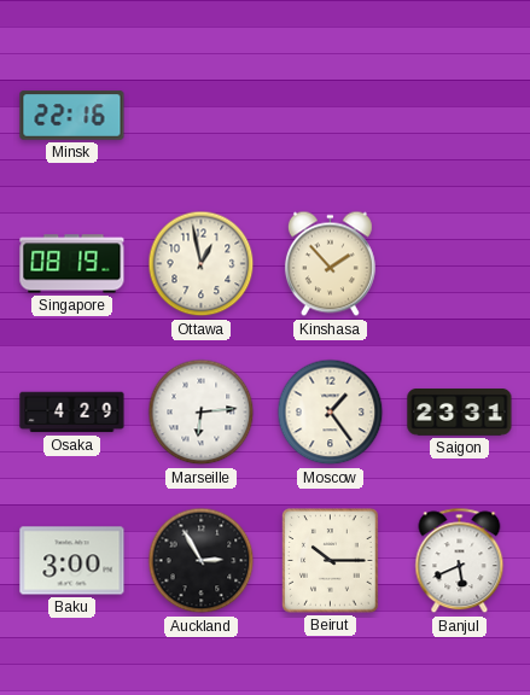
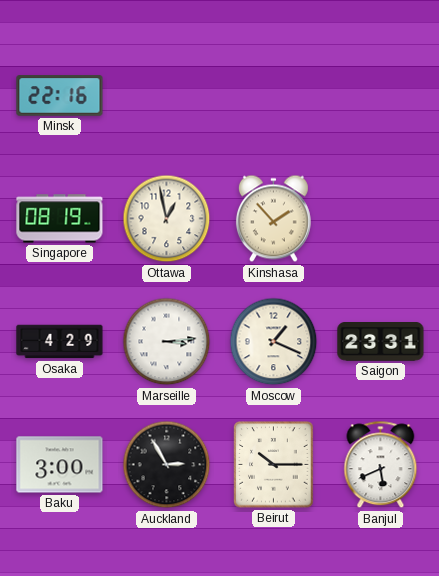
Marseille: 6:14 -> 3:14
Moscow: 1:24 -> 1:19
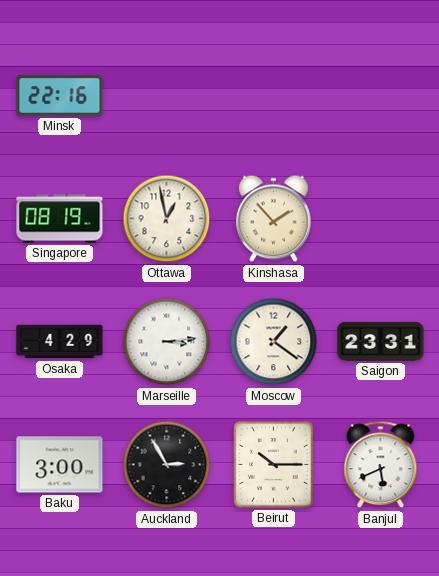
Moscow: 1:19 -> 1:21
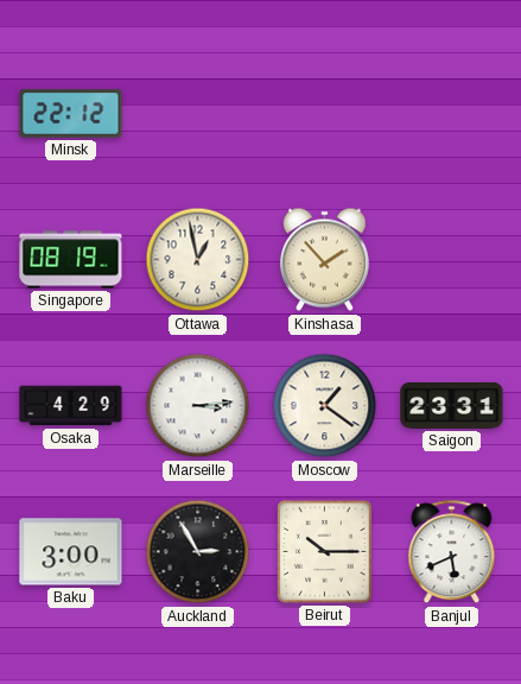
Minsk: 22:16 -> 22:12
